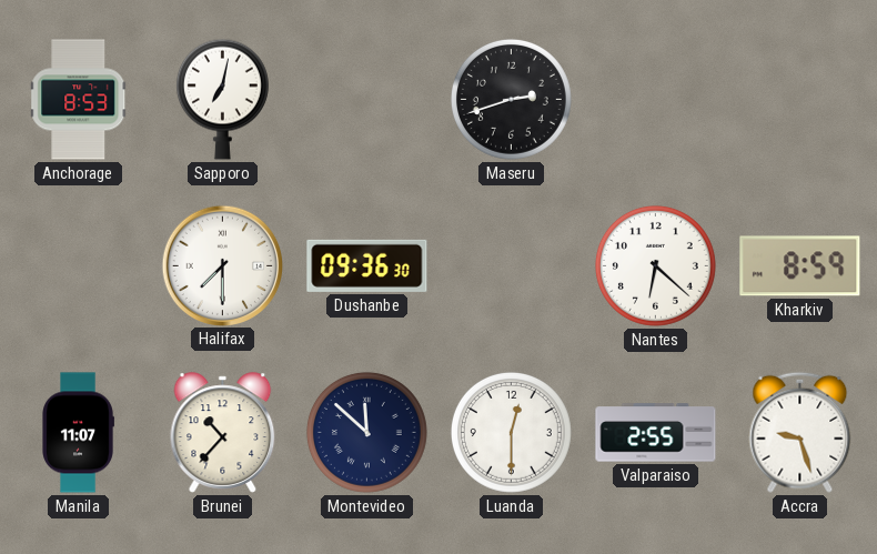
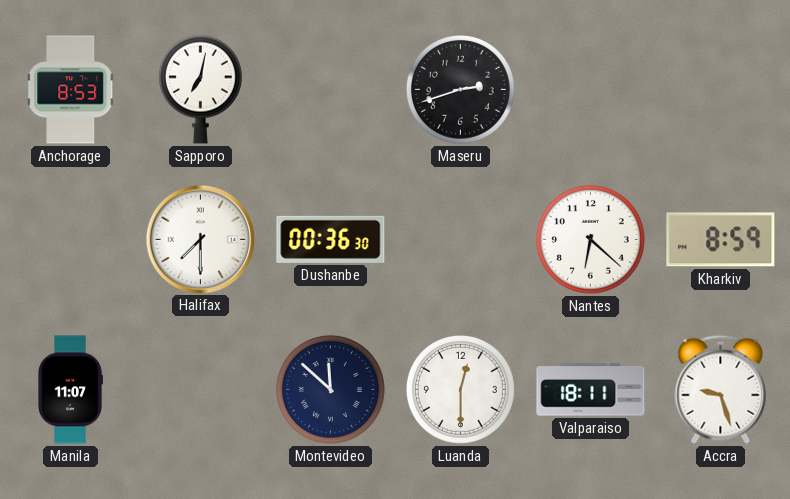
Dushanbe: 09:36 -> 00:36
Brunei: 10:37 -> none
Valparaiso: 2:55 -> 18:11
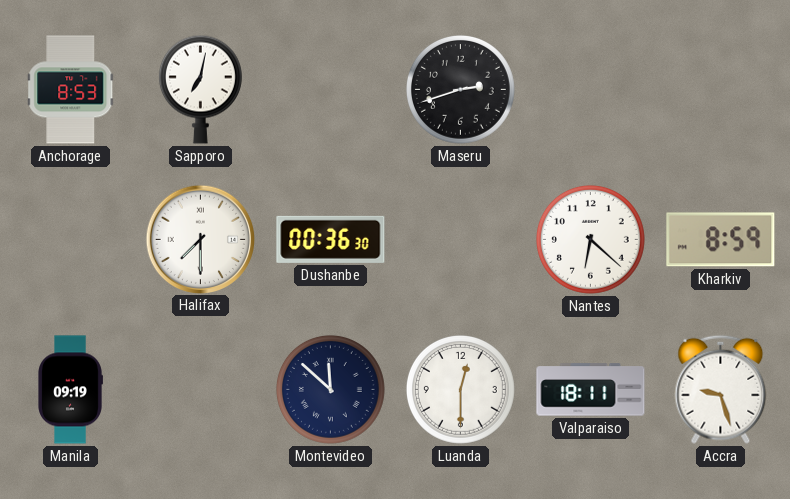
Manila: 11:07 -> 09:19
